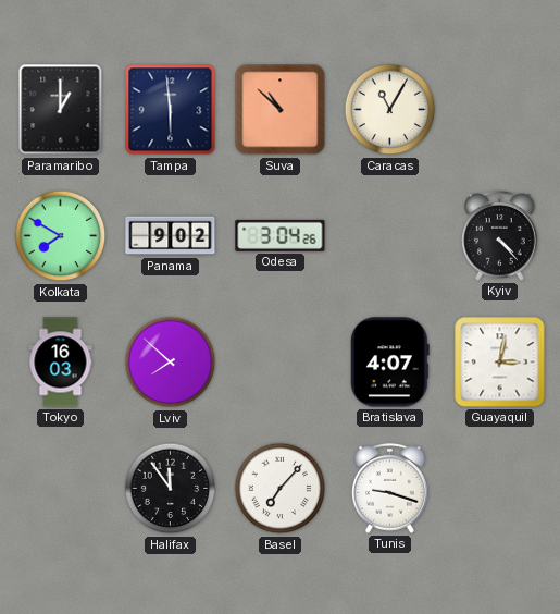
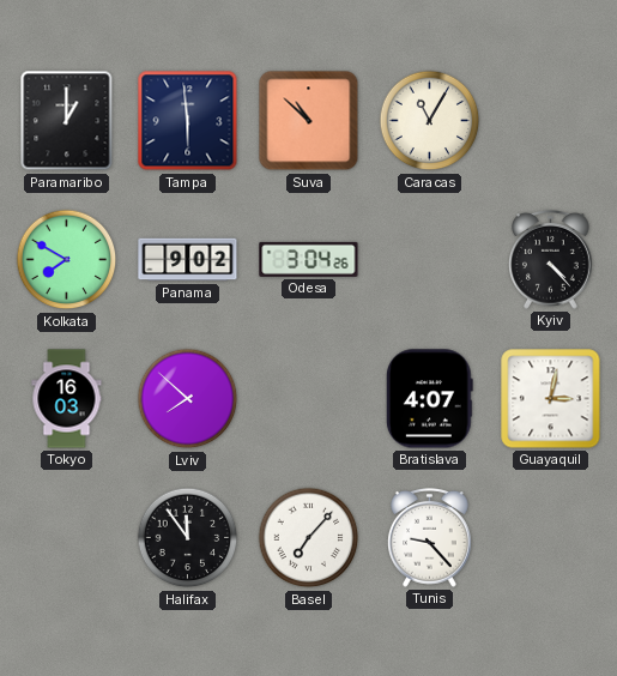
Tunis: 9:18 -> 9:23
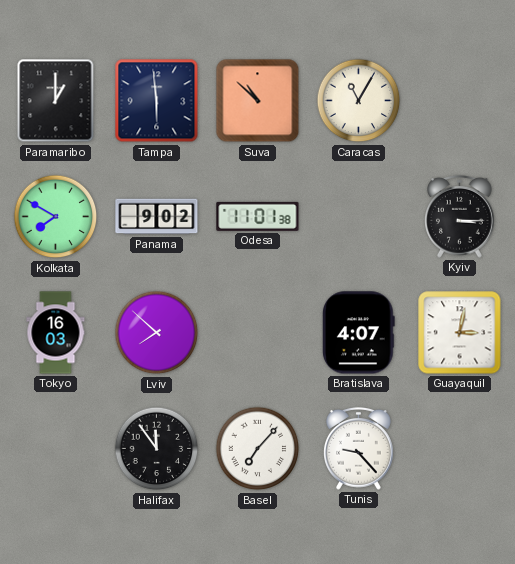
Odesa: 3:04 -> 11:01
Kyiv: 4:23 -> 3:15
